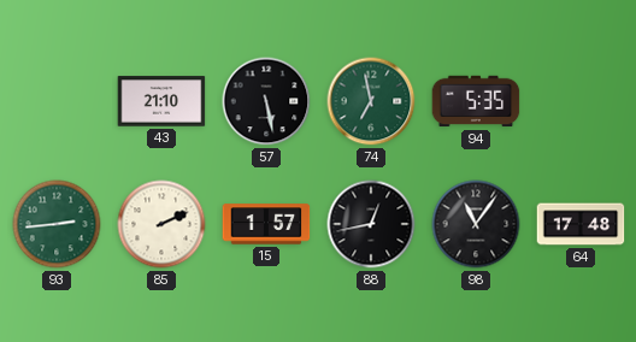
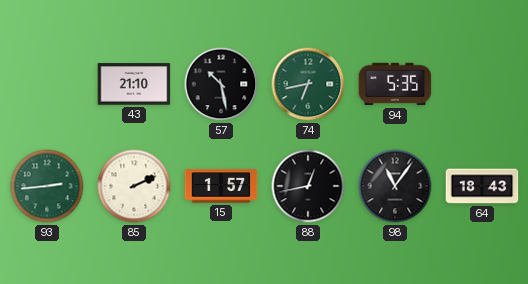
57: 5:28 -> 10:28
74: 6:58 -> 6:43
64: 17:48 -> 18:43
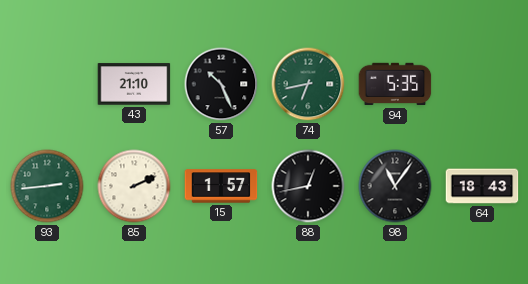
57: 10:28 -> 10:26
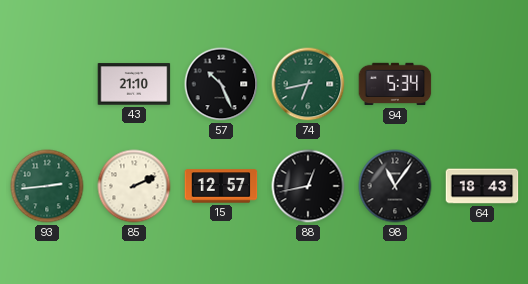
94: 5:35 -> 5:34
15: 1:57 -> 12:57
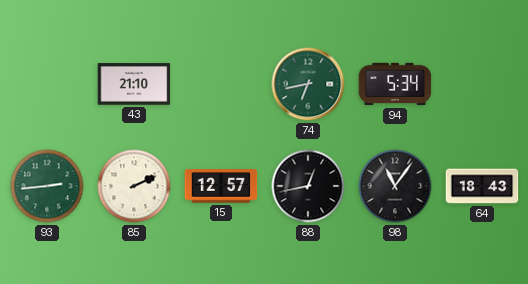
57: 10:26 -> none
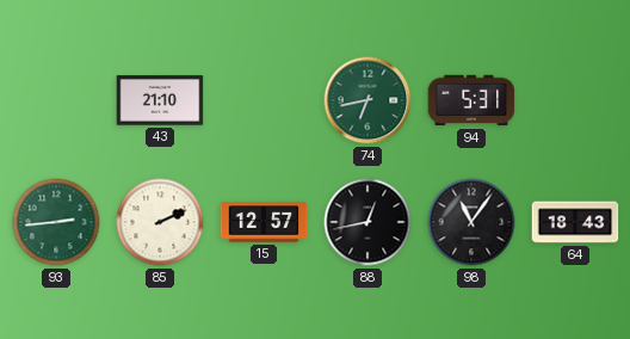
94: 5:34 -> 5:31
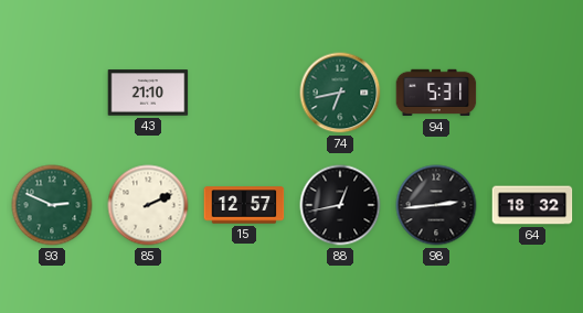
93: 2:44 -> 2:49
98: 11:06 -> 2:44
64: 18:43 -> 18:32
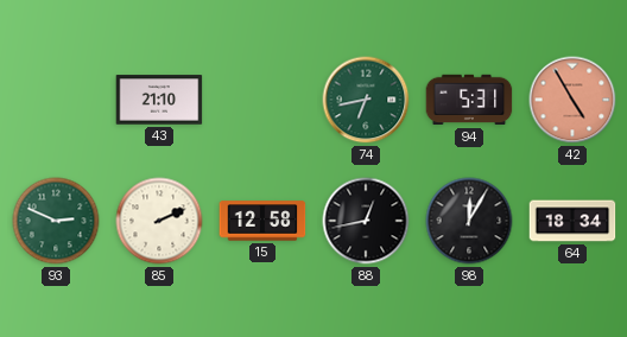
42: none -> 4:55
15: 12:57 -> 12:58
98: 2:44 -> 12:05
64: 18:32 -> 18:34
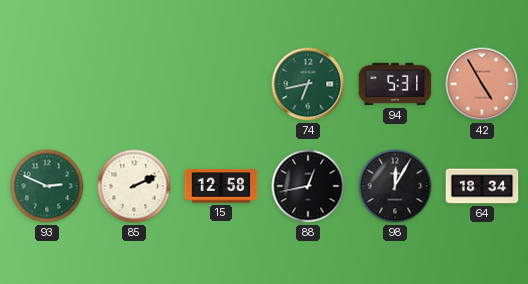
43: 21:10 -> none
